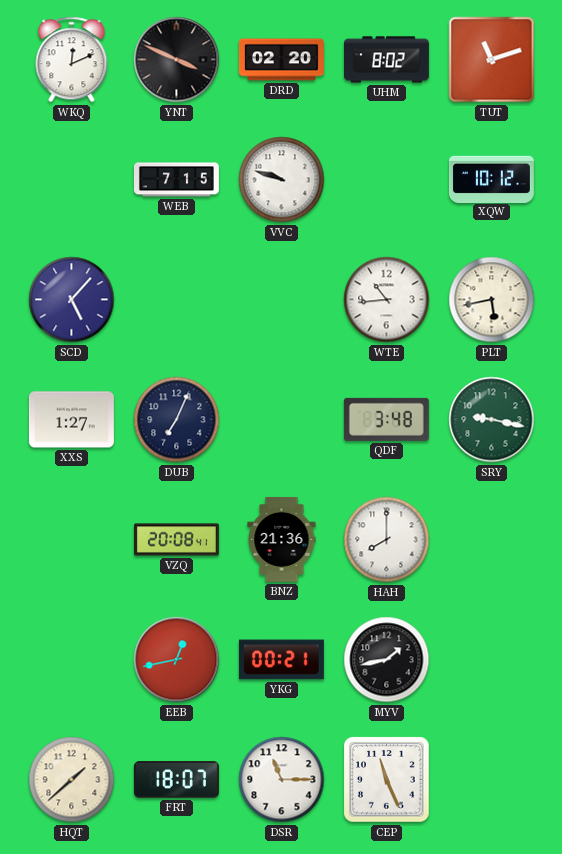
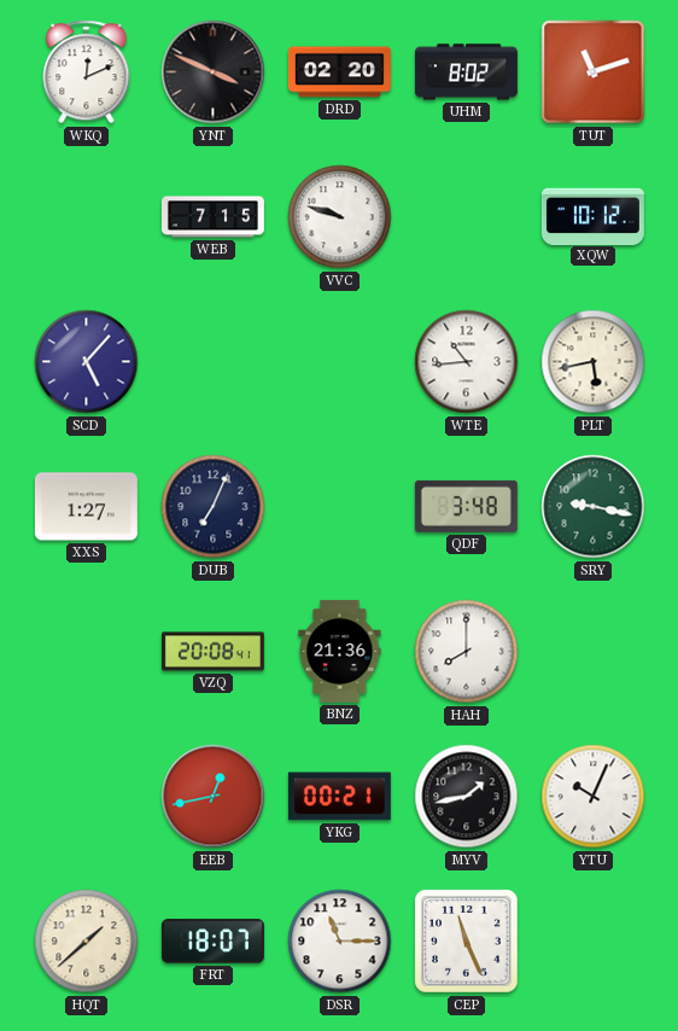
YTU: none -> 10:04
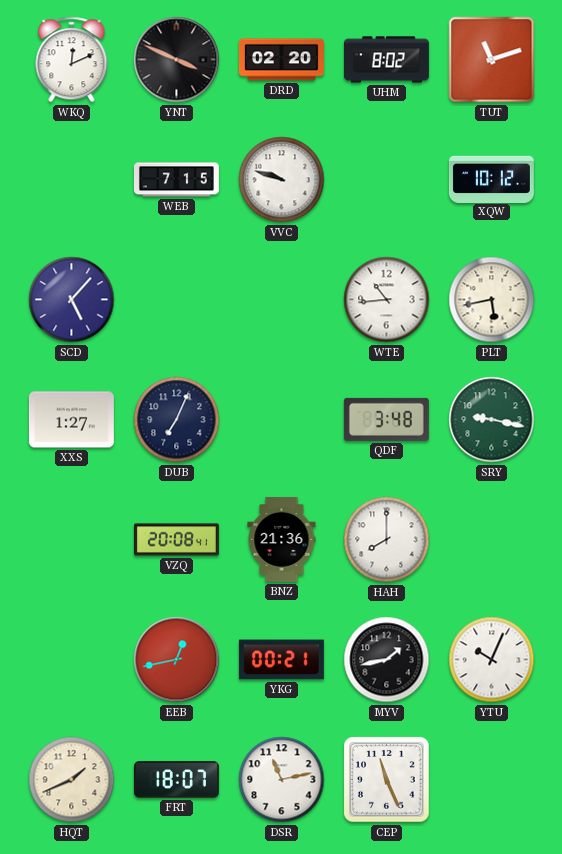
HQT: 1:38 -> 1:41
DSR: 11:15 -> 11:13
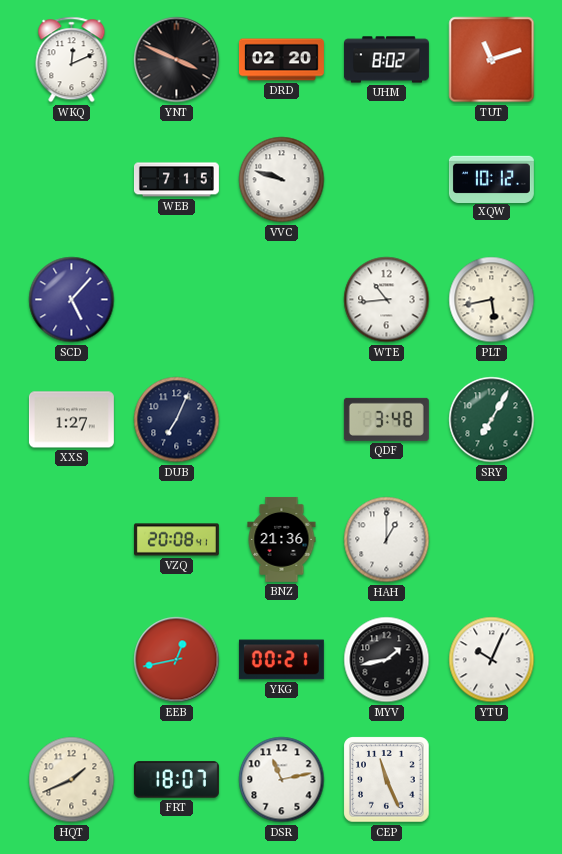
SRY: 9:17 -> 7:05
HAH: 8:00 -> 1:00
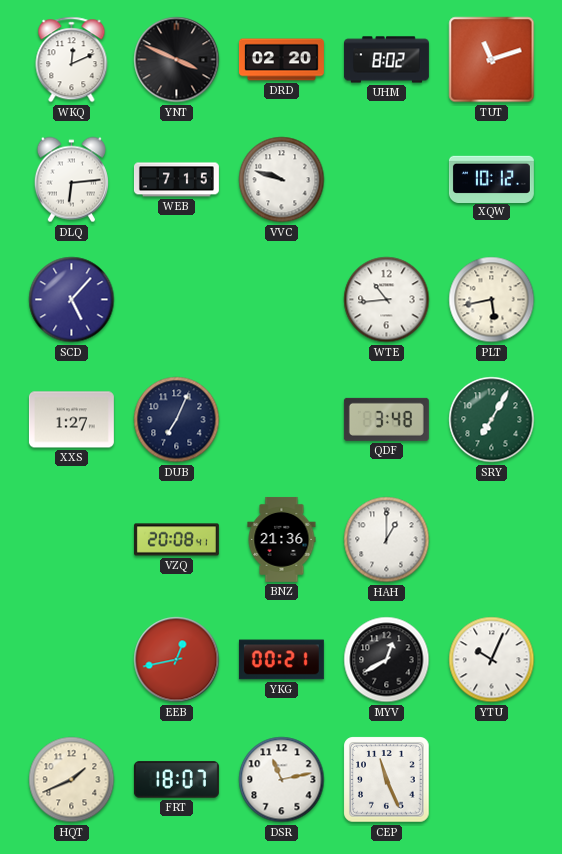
DLQ: none -> 6:14
MYV: 1:43 -> 12:40
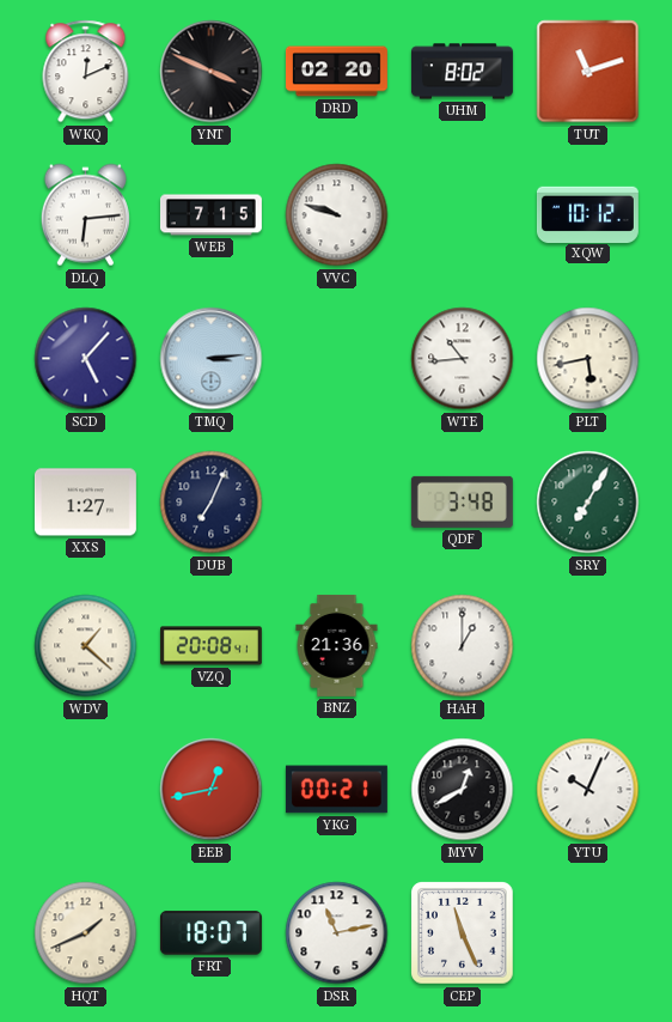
TMQ: none -> 3:14
WDV: none -> 1:22
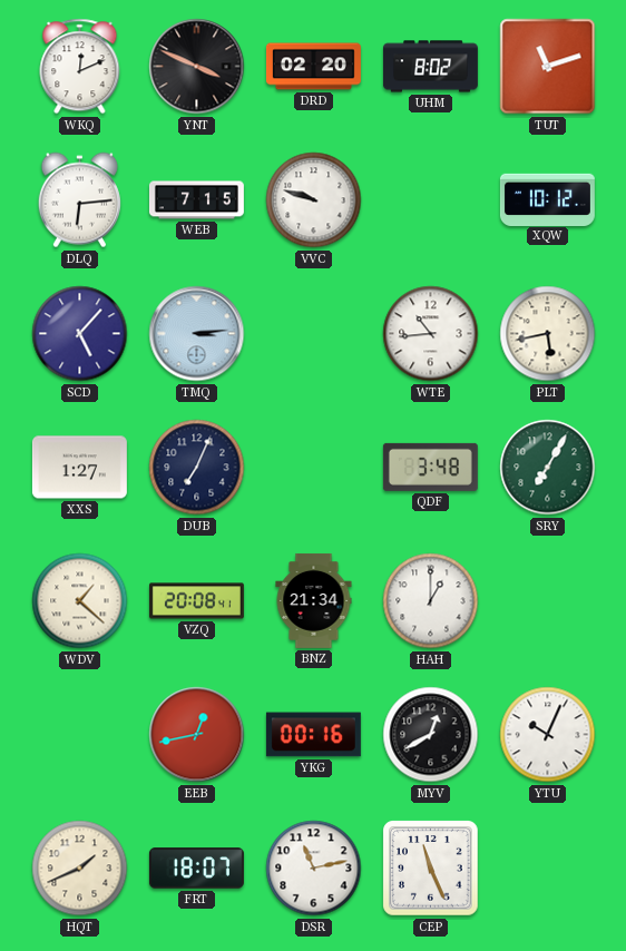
BNZ: 21:36 -> 21:34
YKG: 00:21 -> 00:16
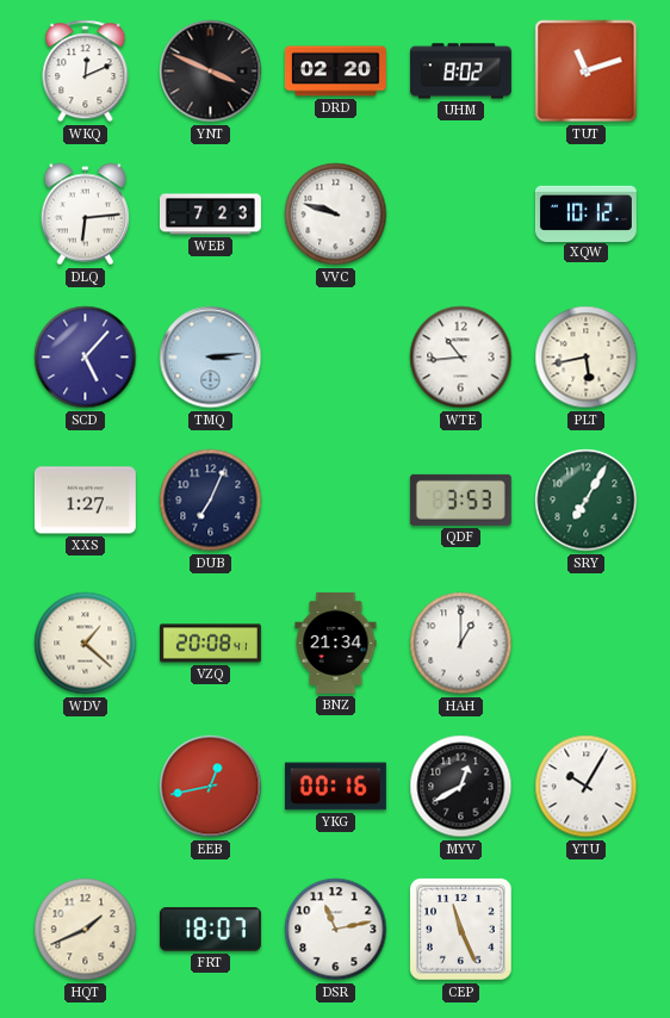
WEB: 7:15 -> 7:23
QDF: 3:48 -> 3:53
YTU: 10:04 -> 10:05
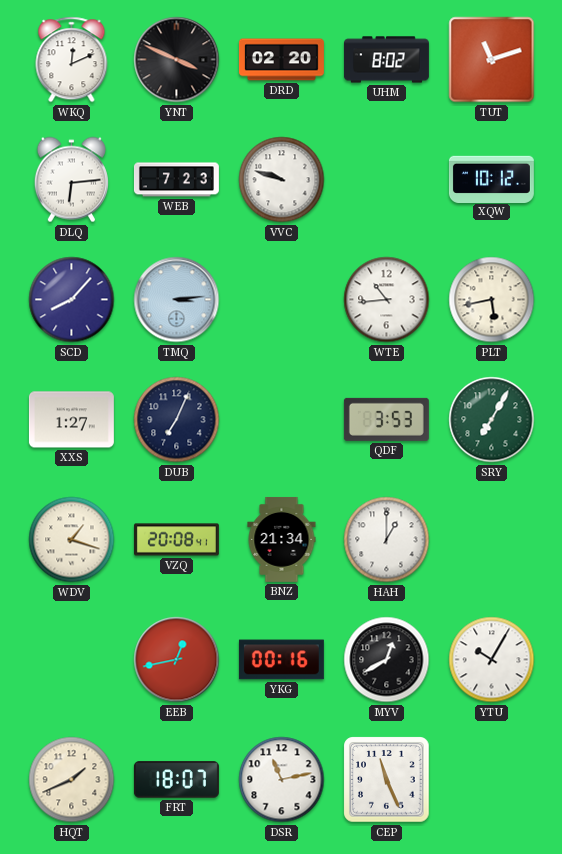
SCD: 5:07 -> 8:07
WDV: 1:22 -> 1:18
